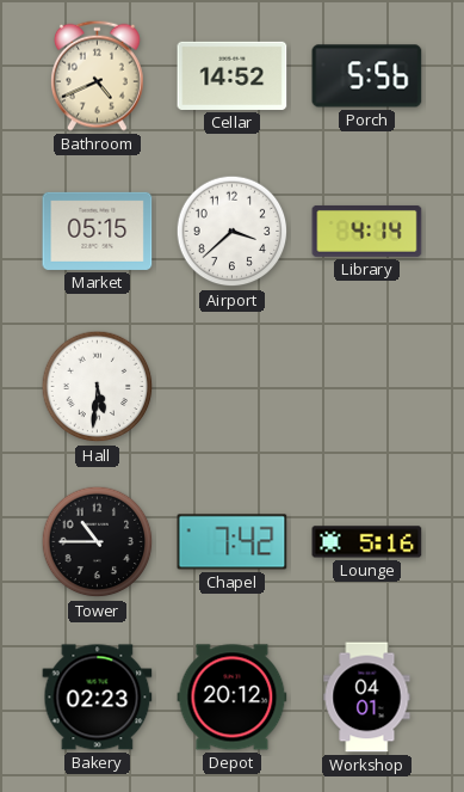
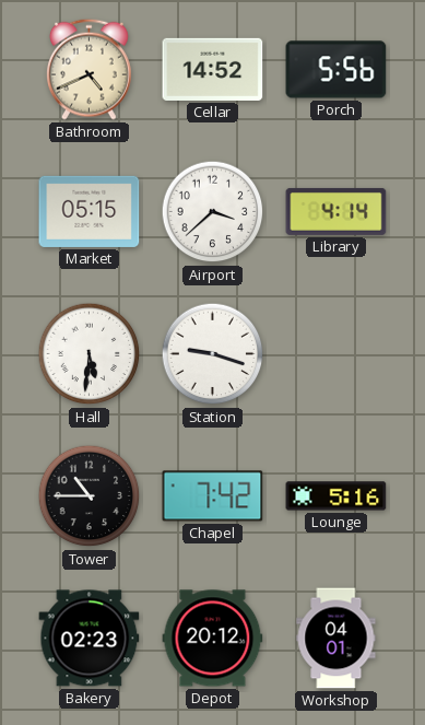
Station: none -> 9:18
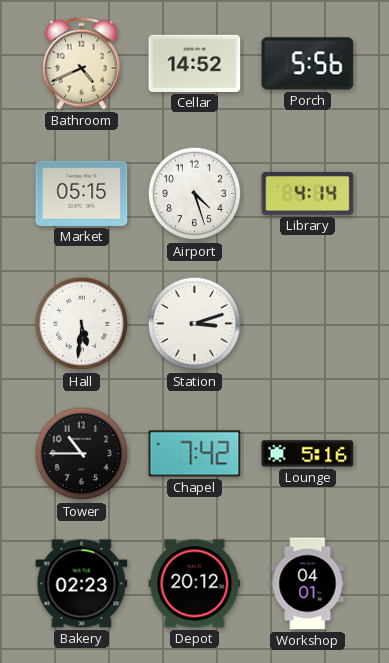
Airport: 3:38 -> 4:27
Station: 9:18 -> 3:12
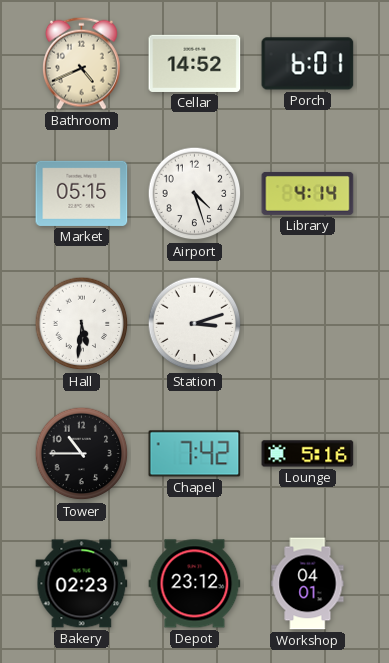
Porch: 5:56 -> 6:01
Depot: 20:12 -> 23:12
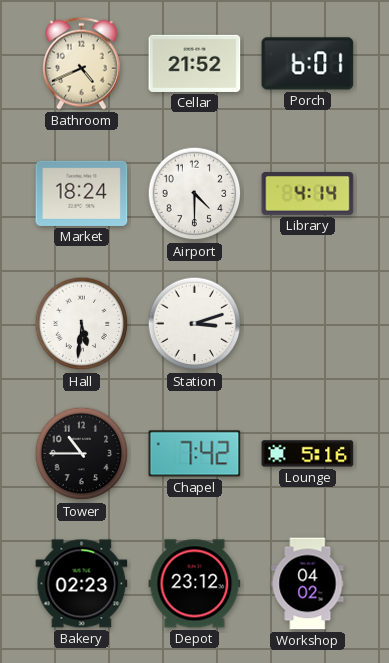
Cellar: 14:52 -> 21:52
Market: 05:15 -> 18:24
Airport: 4:27 -> 4:30
Workshop: 04:01 -> 04:02
